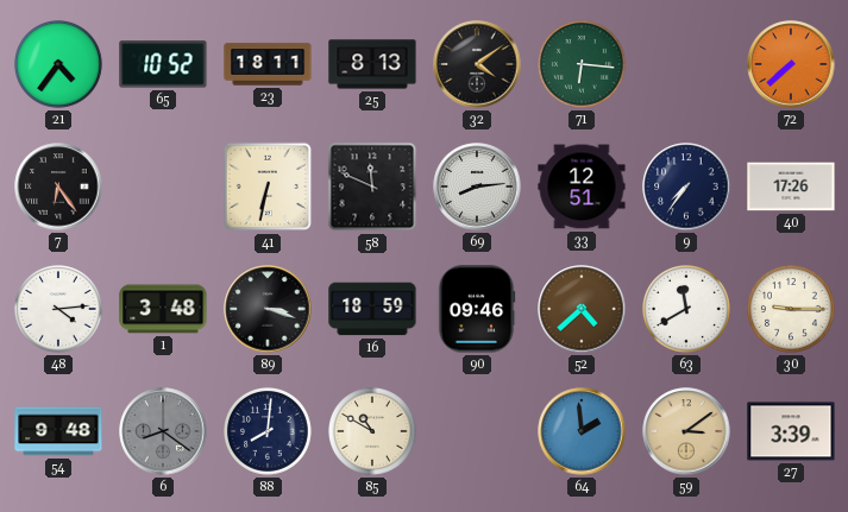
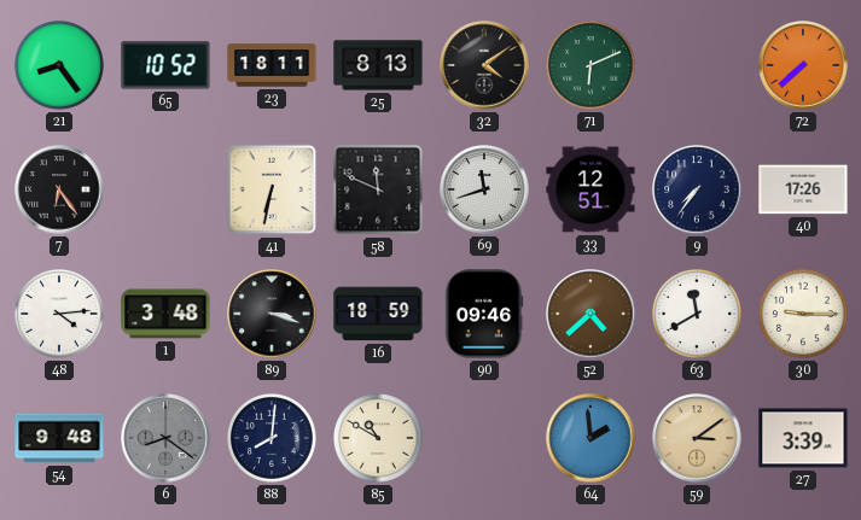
21: 4:36 -> 8:24
71: 6:16 -> 6:11
69: 8:14 -> 11:42
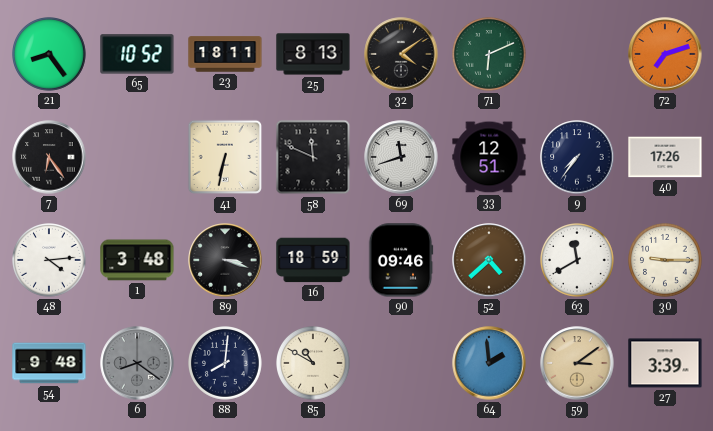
72: 7:38 -> 7:12
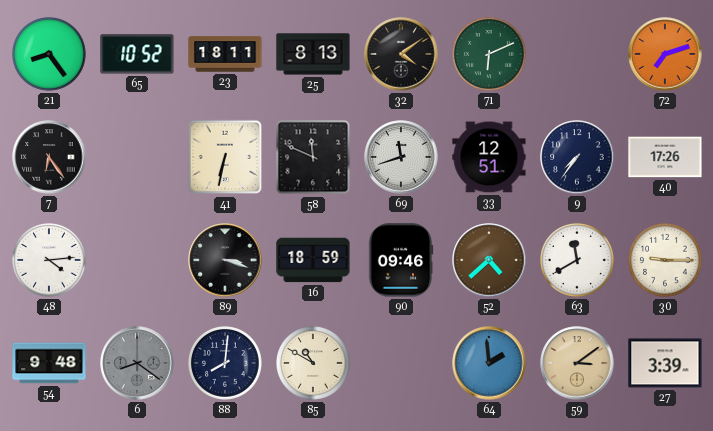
1: 3:48 -> none
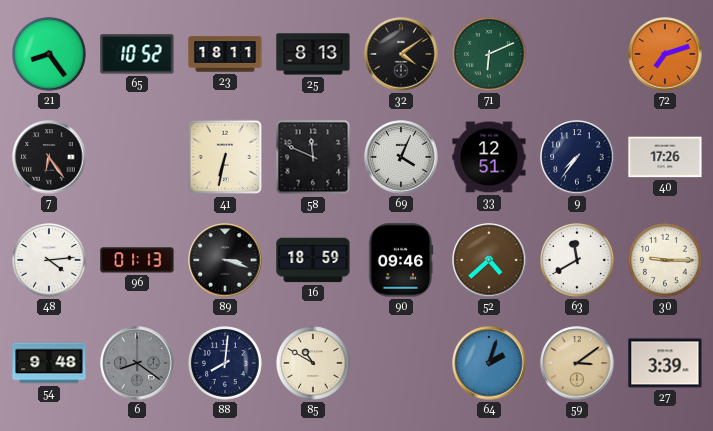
69: 11:42 -> 4:04
96: none -> 01:13
64: 1:59 -> 2:03
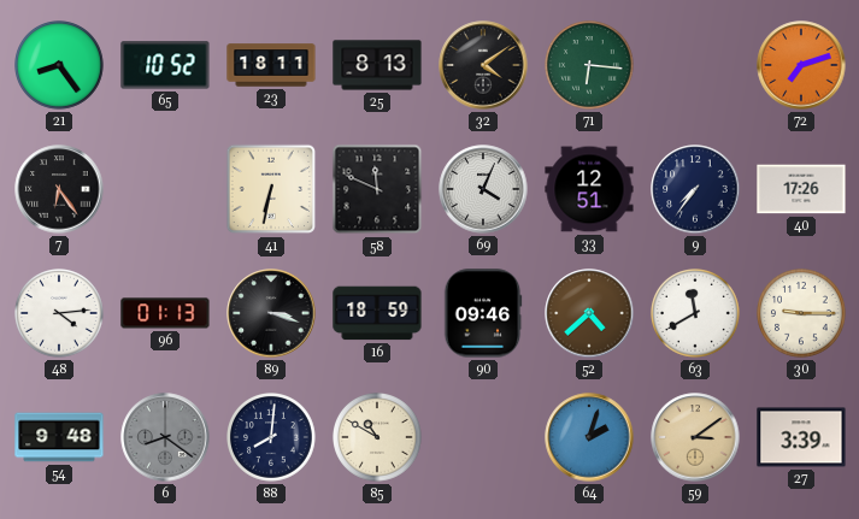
71: 6:11 -> 6:16
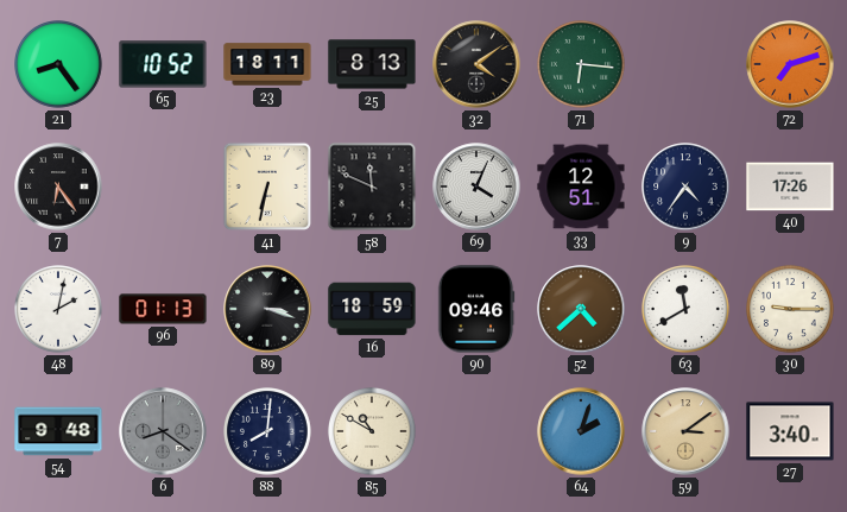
9: 7:36 -> 4:36
48: 4:14 -> 2:02
27: 3:39 -> 3:40
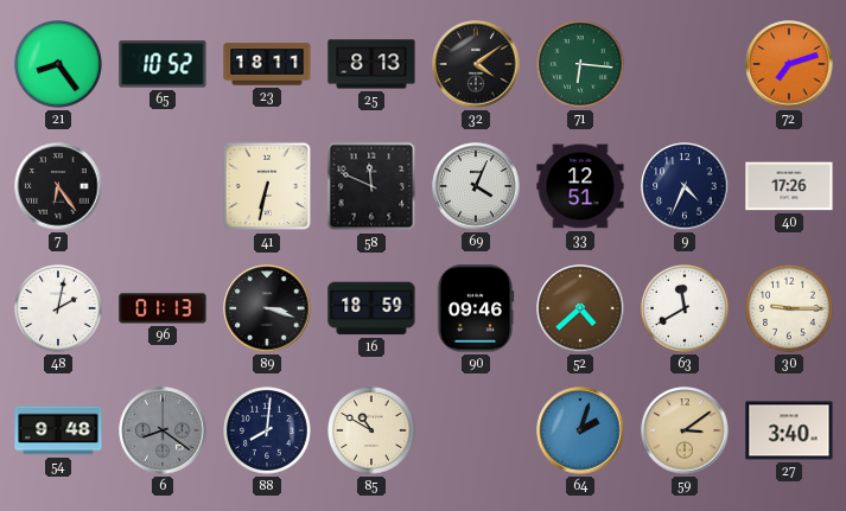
9: 4:36 -> 4:34
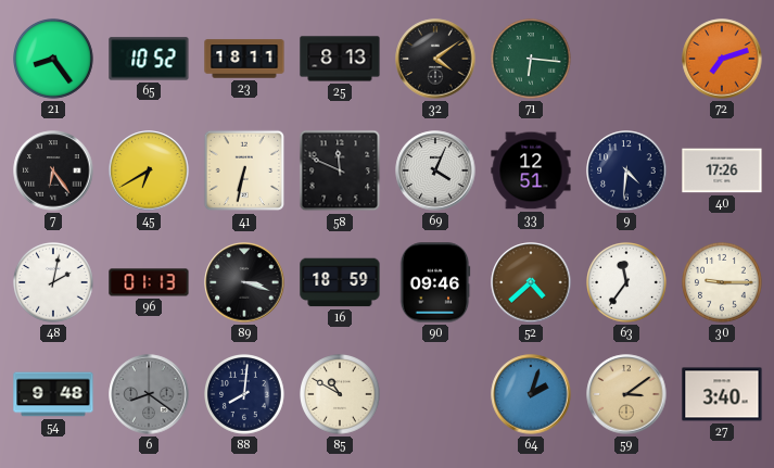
45: none -> 6:40
9: 4:34 -> 4:31
63: 11:40 -> 11:36
